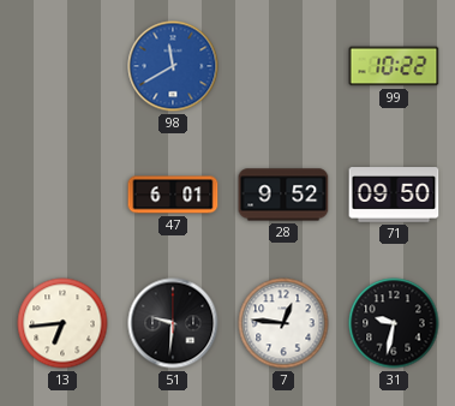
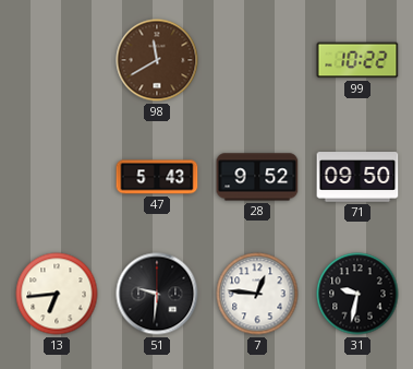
98 dial: blue -> brown
47: 6:01 -> 5:43
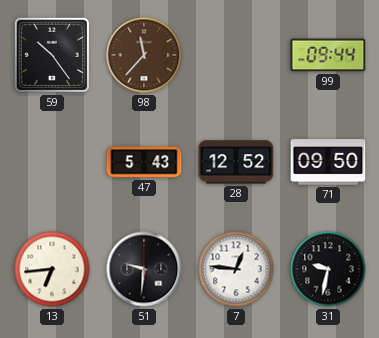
59: none -> 10:24
98: 11:40 -> 11:37
99: 10:22 -> 09:44
28: 9:52 -> 12:52
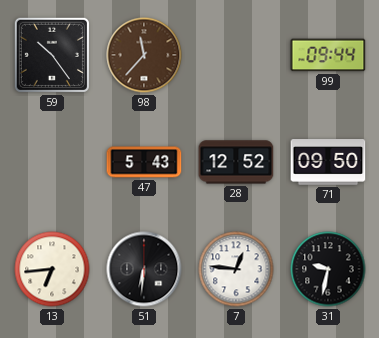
51: 9:31 -> 6:31
